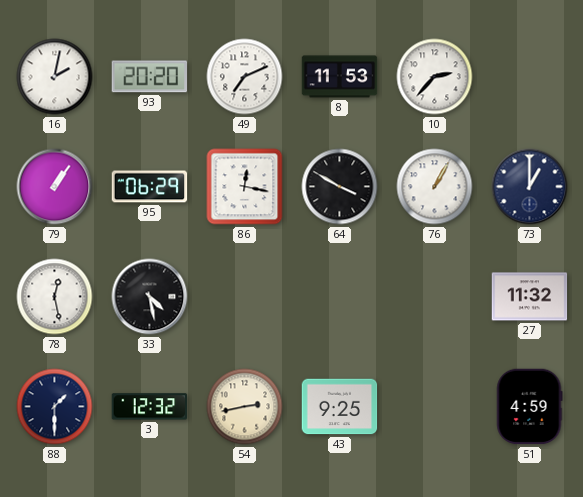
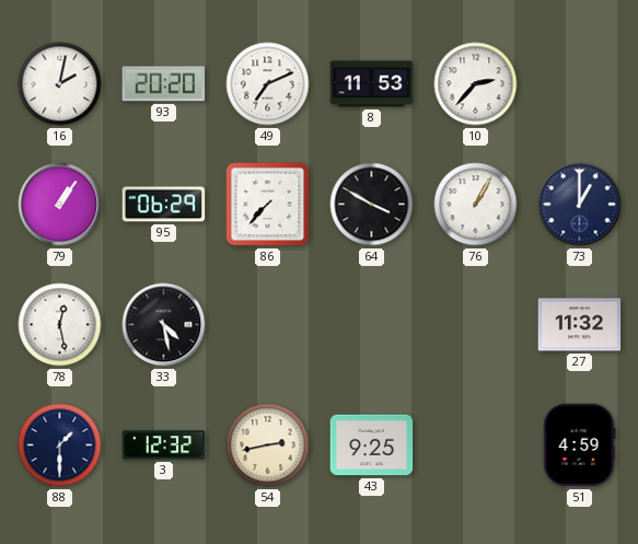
86: 12:17 -> 7:37
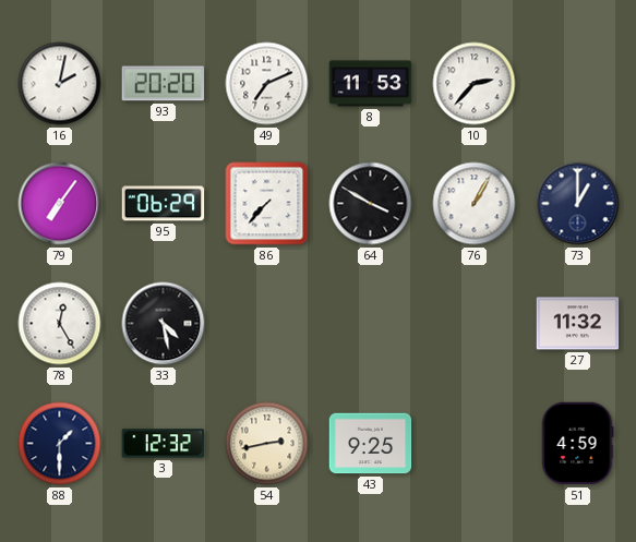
79: 1:06 -> 7:06
78: 12:28 -> 12:25
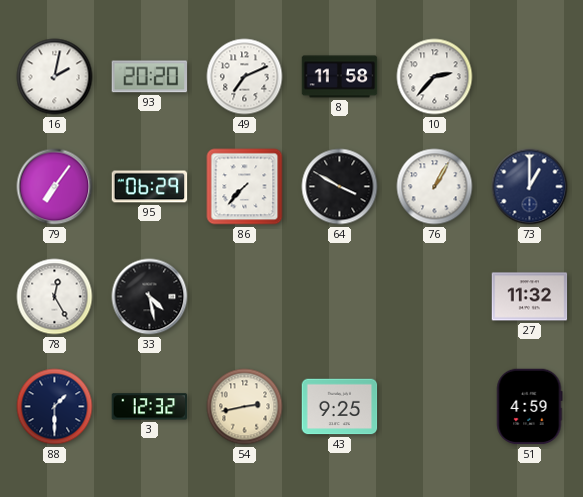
8: 11:53 -> 11:58
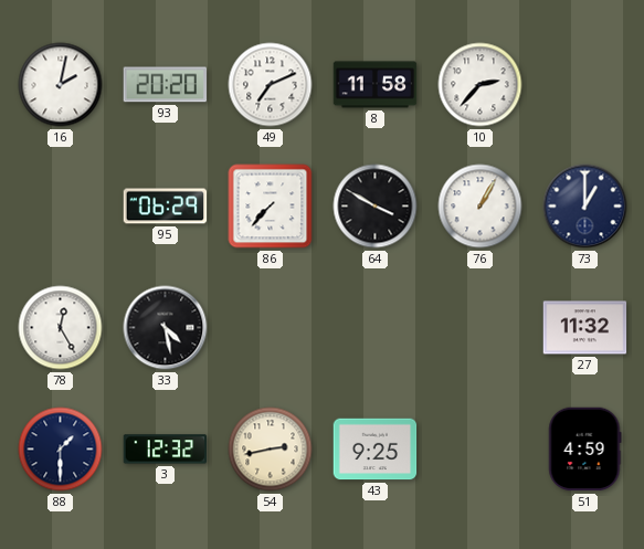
79: 7:06 -> none
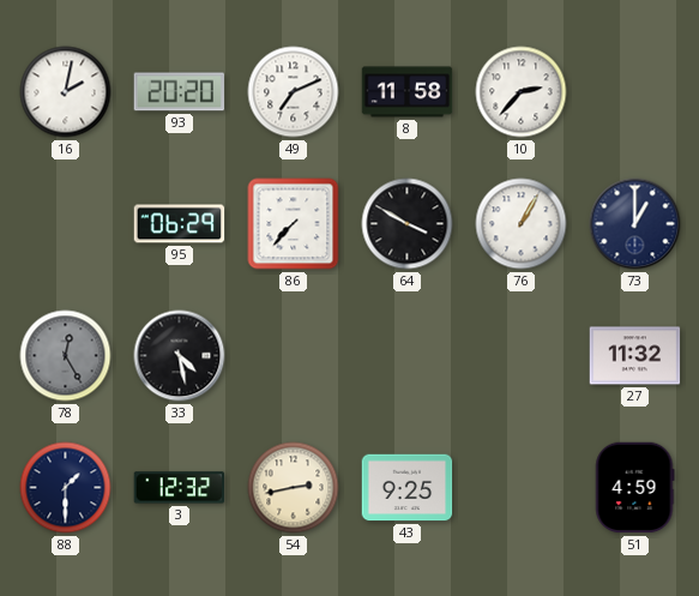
78 dial: white -> grey
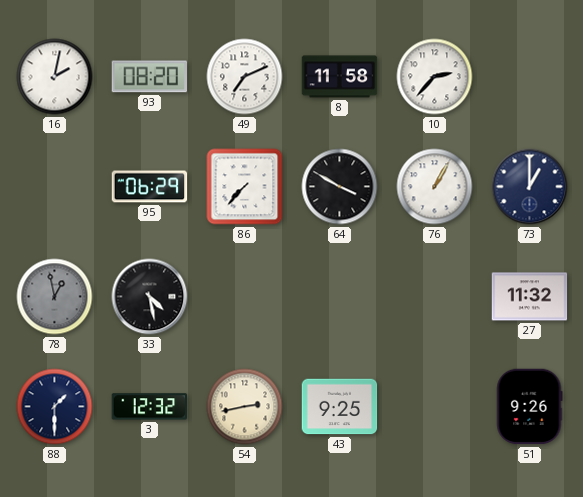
93: 20:20 -> 08:20
78: 12:25 -> 12:58
51: 4:59 -> 9:26
